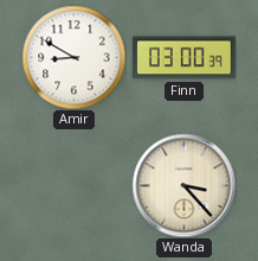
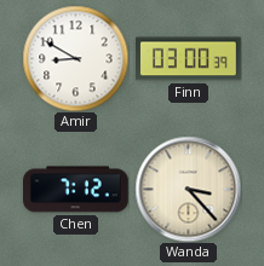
Chen: none -> 7:12
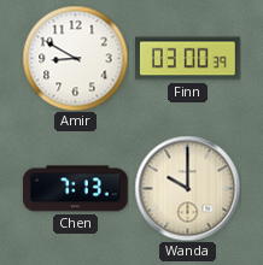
Chen: 7:12 -> 7:13
Wanda: 3:23 -> 10:00
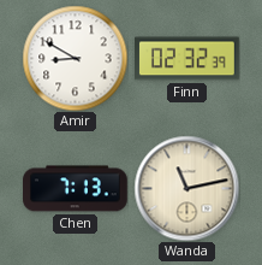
Finn: 03:00 -> 02:32
Wanda: 10:00 -> 11:13
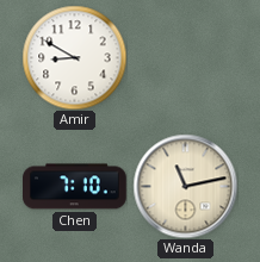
Finn: 02:32 -> none
Chen: 7:13 -> 7:10
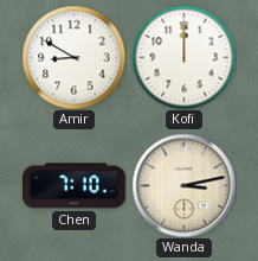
Kofi: none -> 12:00
Wanda: 11:13 -> 3:13
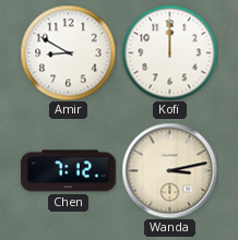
Chen: 7:10 -> 7:12
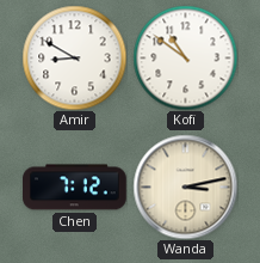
Kofi: 12:00 -> 10:51
